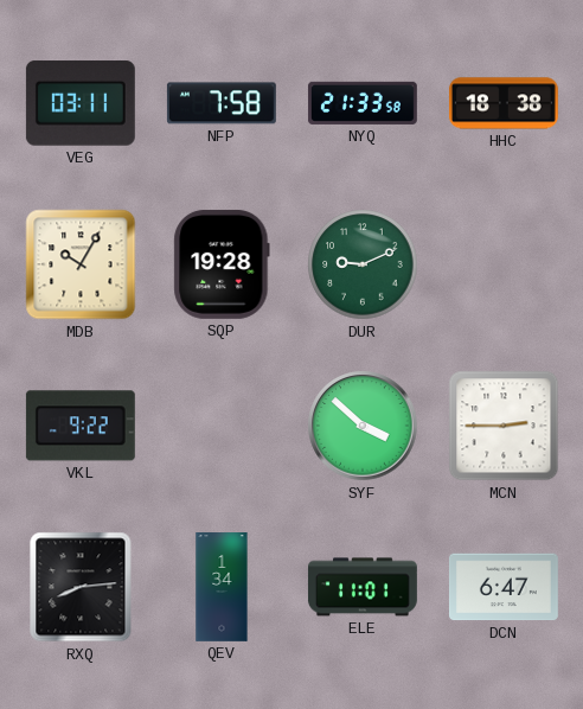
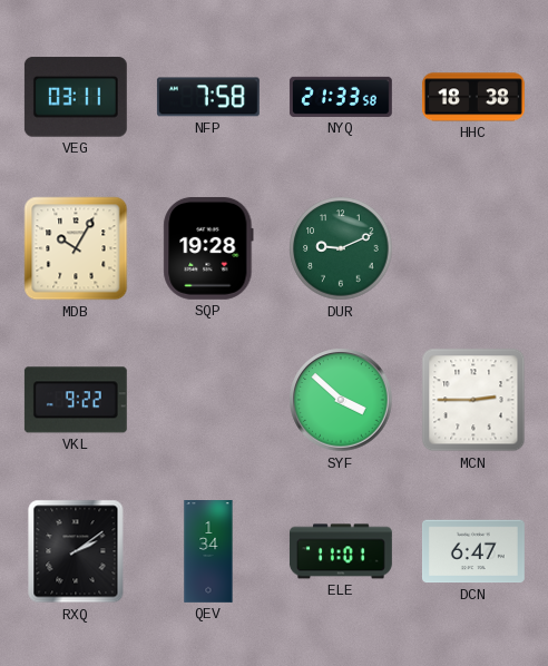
RXQ: 8:14 -> 2:09
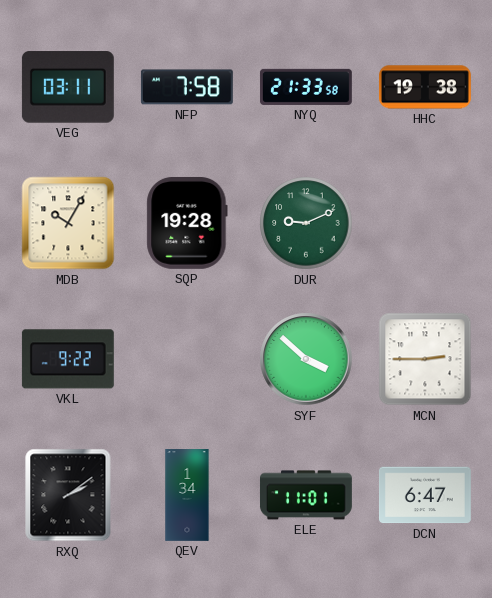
HHC: 18:38 -> 19:38
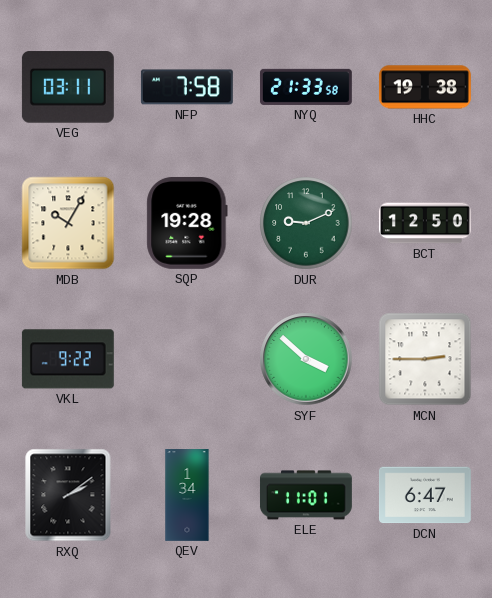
BCT: none -> 12:50
